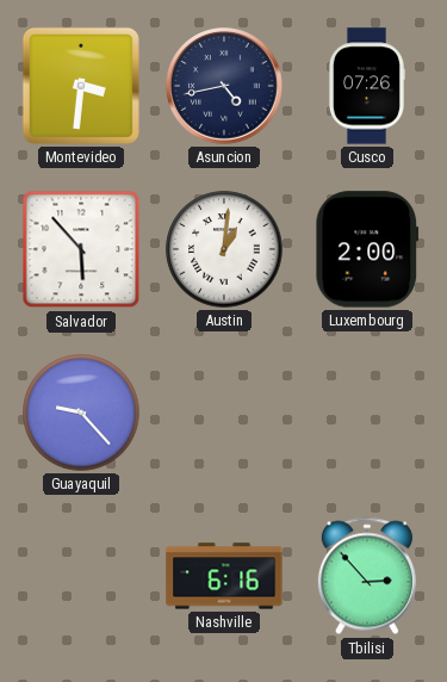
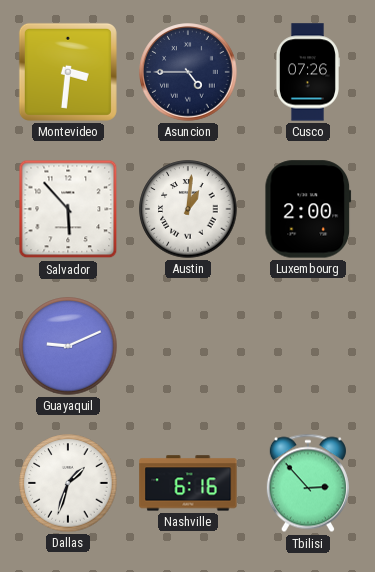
Asuncion: 4:43 -> 4:45
Guayaquil: 9:23 -> 9:11
Dallas: none -> 1:33
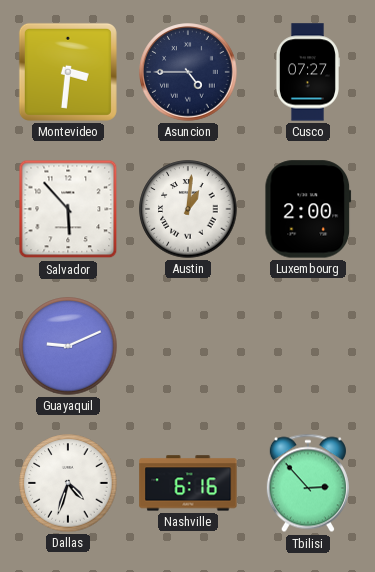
Cusco: 07:26 -> 07:27
Dallas: 1:33 -> 4:33
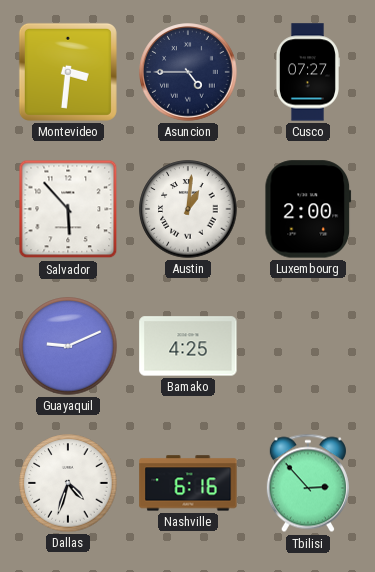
Bamako: none -> 4:25
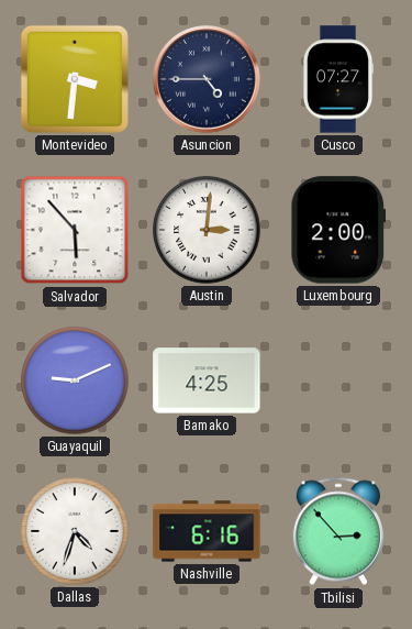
Austin: 1:01 -> 3:01
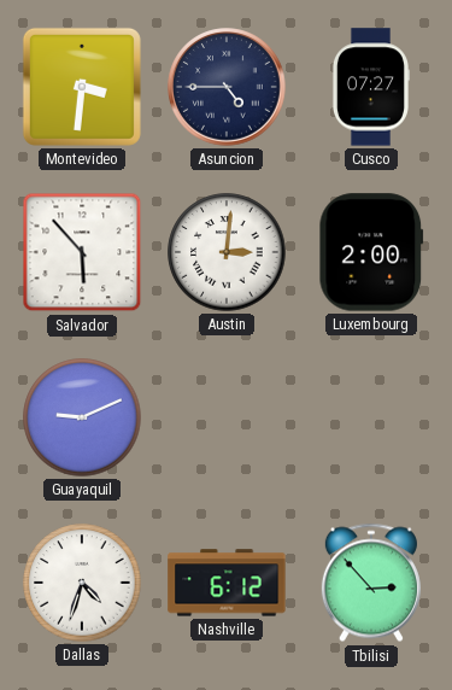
Bamako: 4:25 -> none
Nashville: 6:16 -> 6:12
